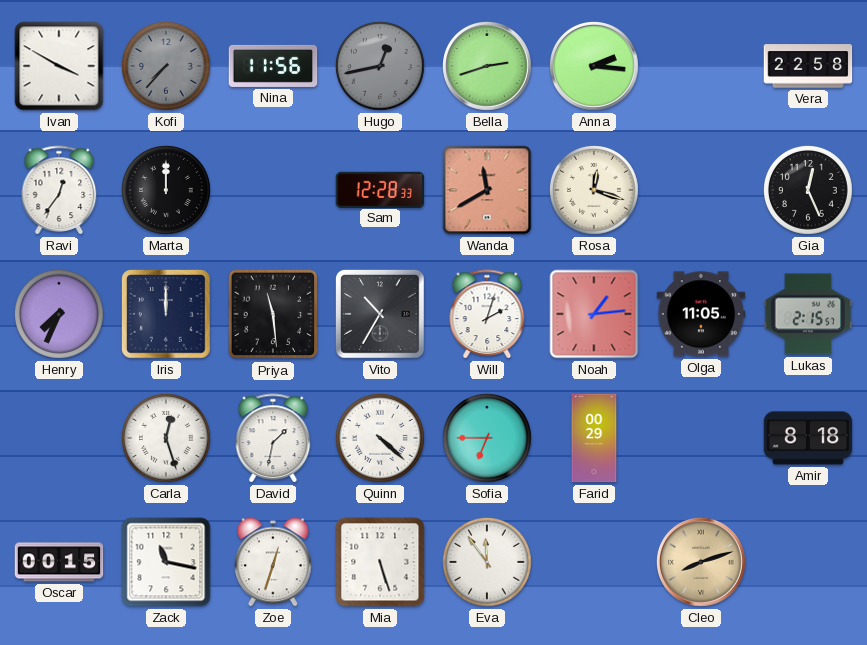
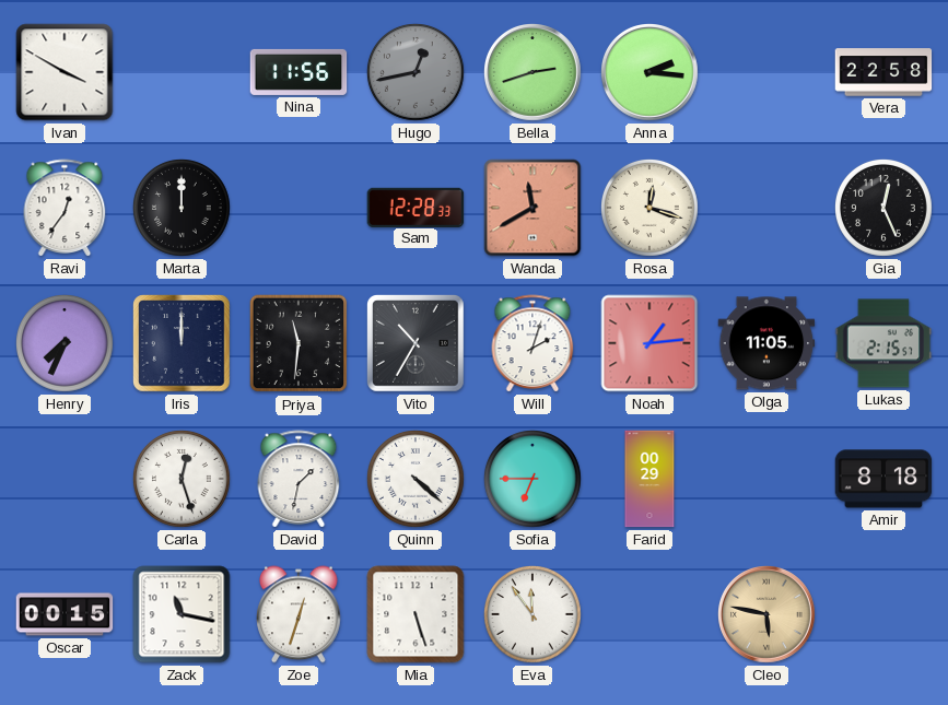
Kofi: 7:37 -> none
Priya: 11:29 -> 11:31
Cleo: 8:12 -> 5:47
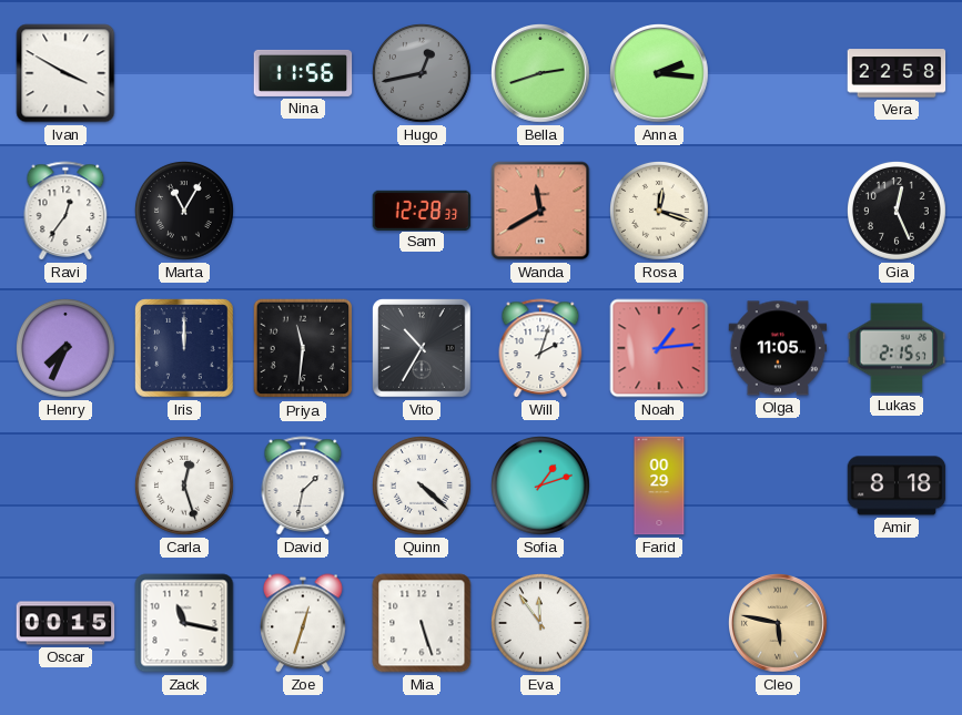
Marta: 12:00 -> 11:05
Sofia: 6:45 -> 1:12
